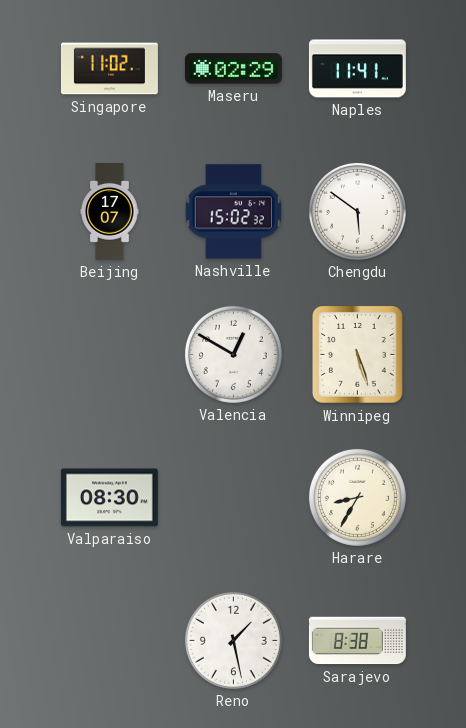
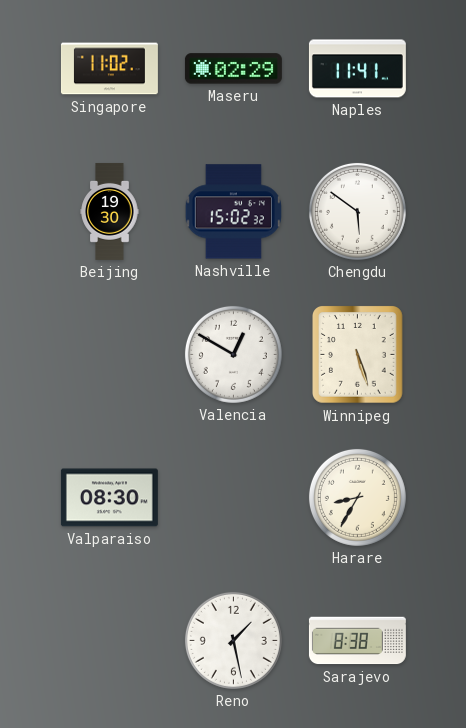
Beijing: 17:07 -> 19:30
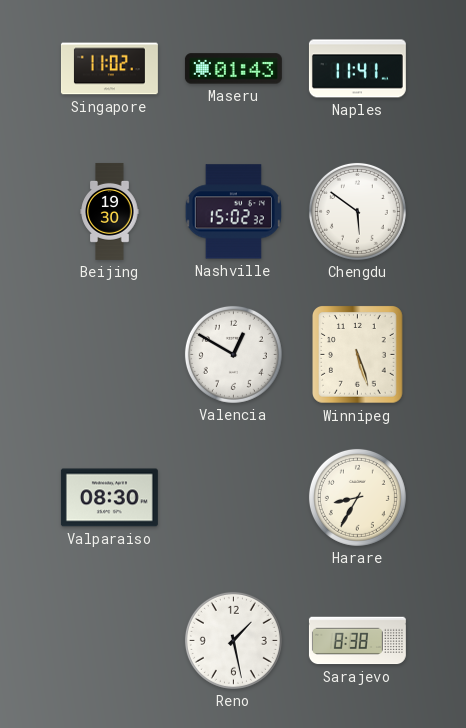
Maseru: 02:29 -> 01:43
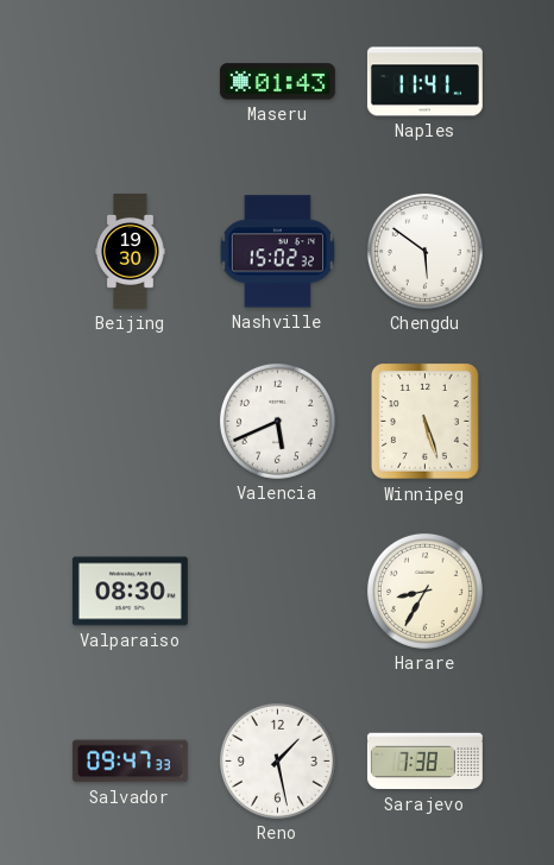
Singapore: 11:02 -> none
Valencia: 12:50 -> 5:41
Salvador: none -> 09:47
Sarajevo: 8:38 -> 7:38
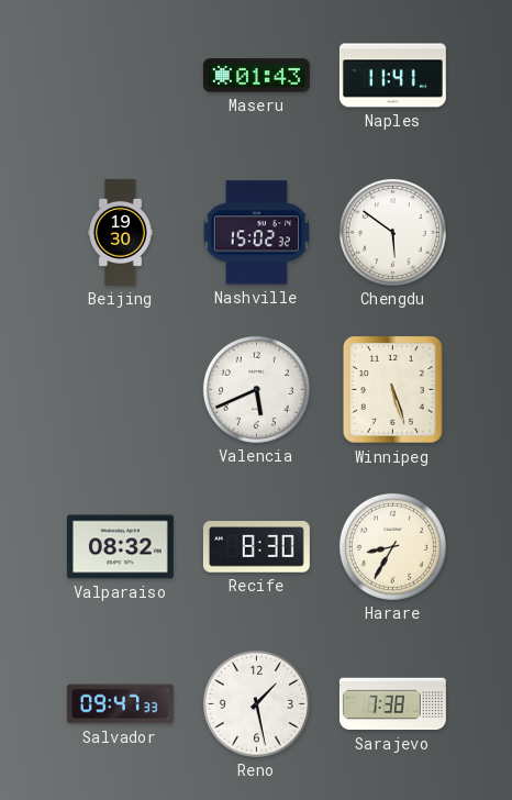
Valparaiso: 08:30 -> 08:32
Recife: none -> 8:30
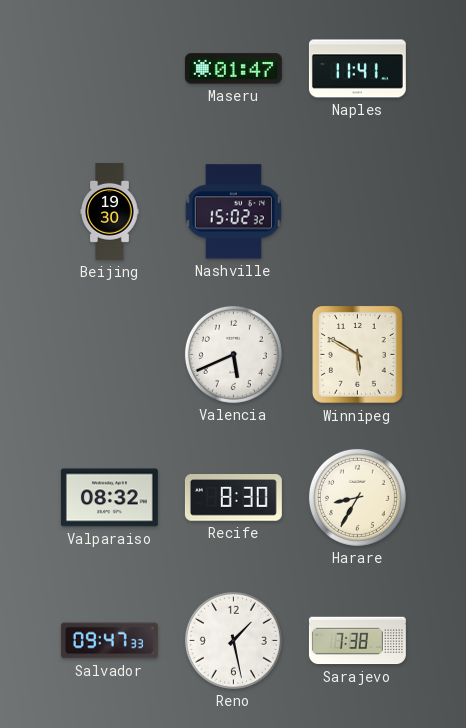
Maseru: 01:43 -> 01:47
Chengdu: 5:51 -> none
Winnipeg: 5:27 -> 5:50
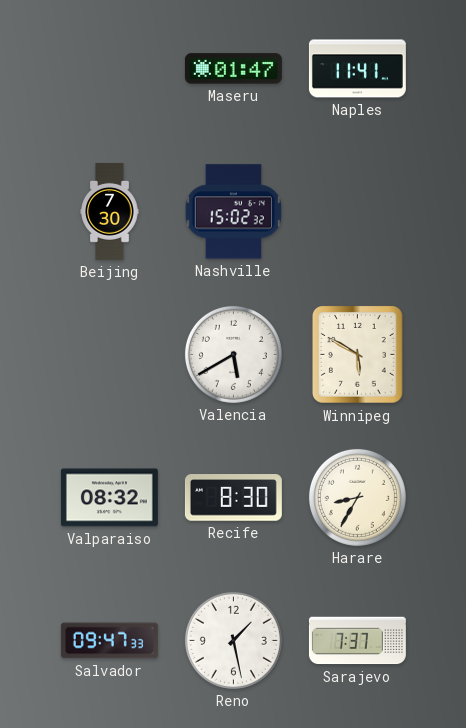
Beijing: 19:30 -> 7:30
Valencia: 5:41 -> 5:40
Sarajevo: 7:38 -> 7:37
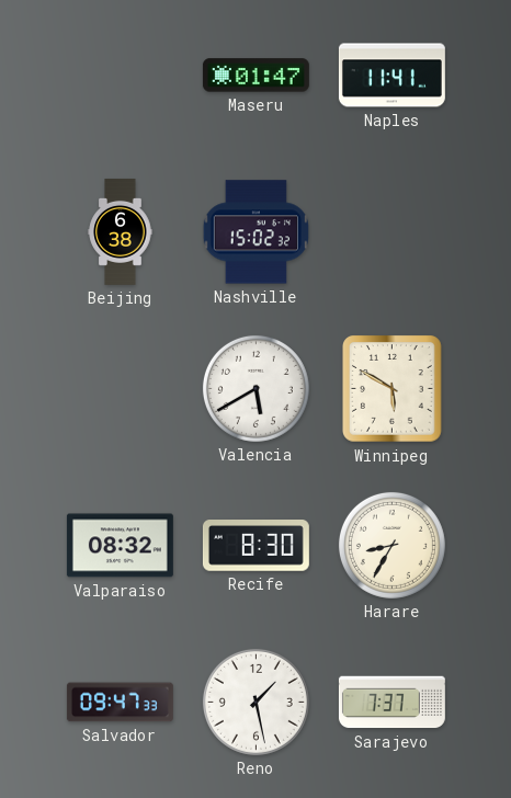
Beijing: 7:30 -> 6:38
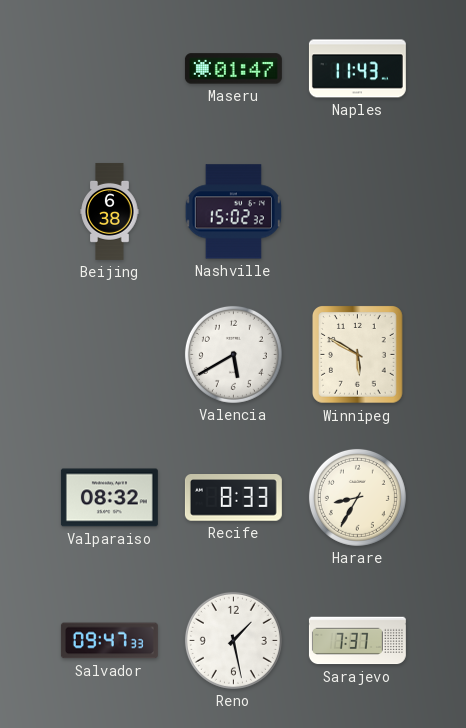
Naples: 11:41 -> 11:43
Recife: 8:30 -> 8:33
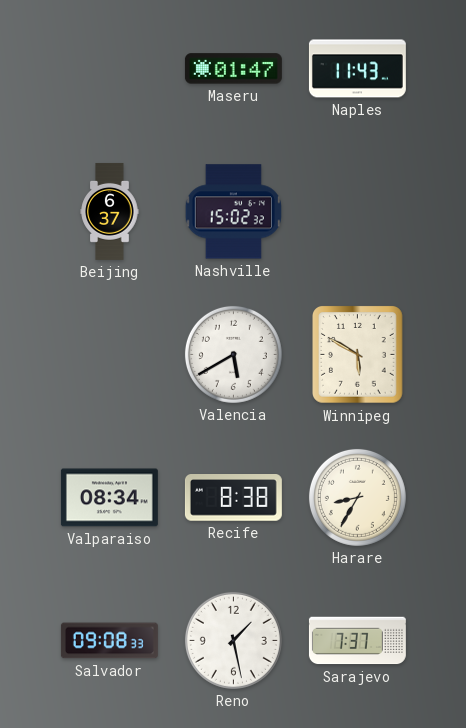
Beijing: 6:38 -> 6:37
Valparaiso: 08:32 -> 08:34
Recife: 8:33 -> 8:38
Salvador: 09:47 -> 09:08
